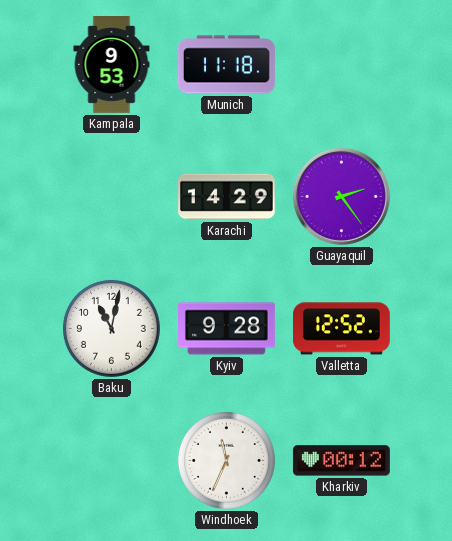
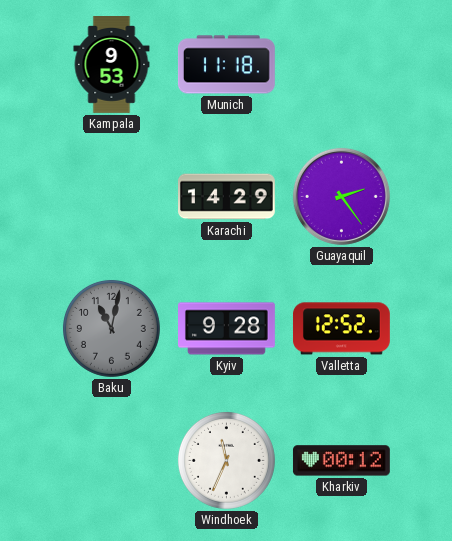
Baku dial: white -> grey
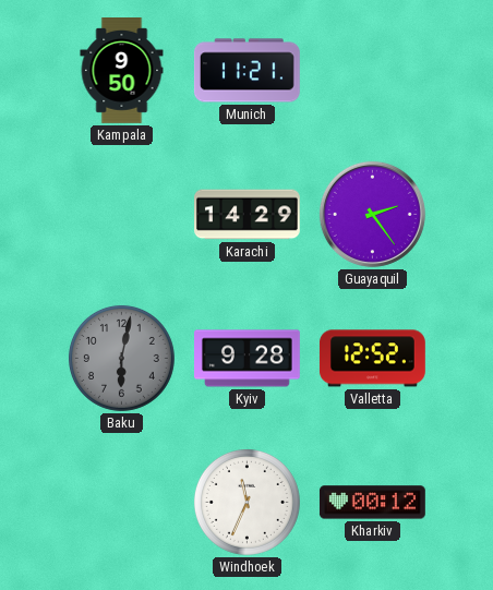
Kampala: 9:53 -> 9:50
Munich: 11:18 -> 11:21
Baku: 11:02 -> 6:02
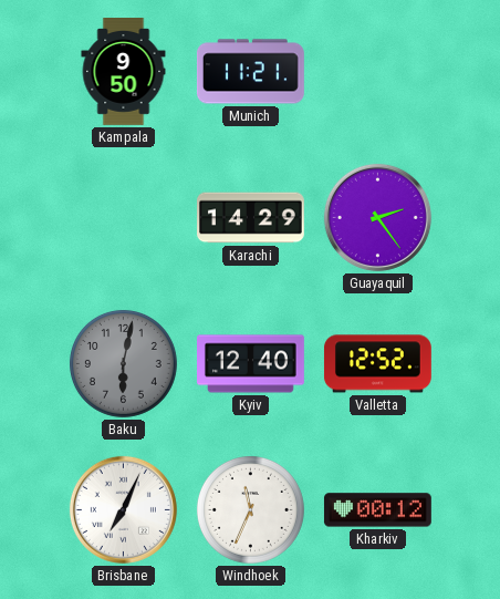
Kyiv: 9:28 -> 12:40
Brisbane: none -> 7:04
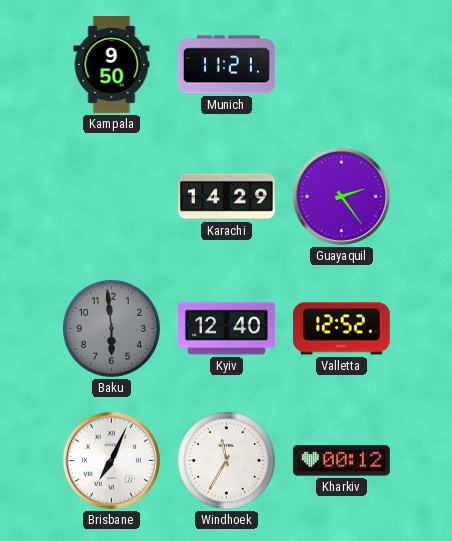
Baku: 6:02 -> 5:59
Windhoek: 11:34 -> 11:35
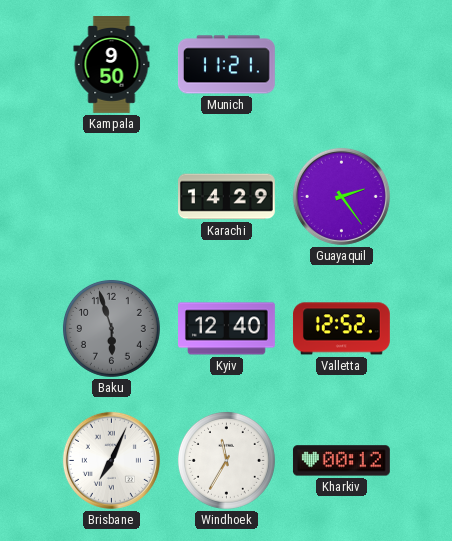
Baku: 5:59 -> 5:57
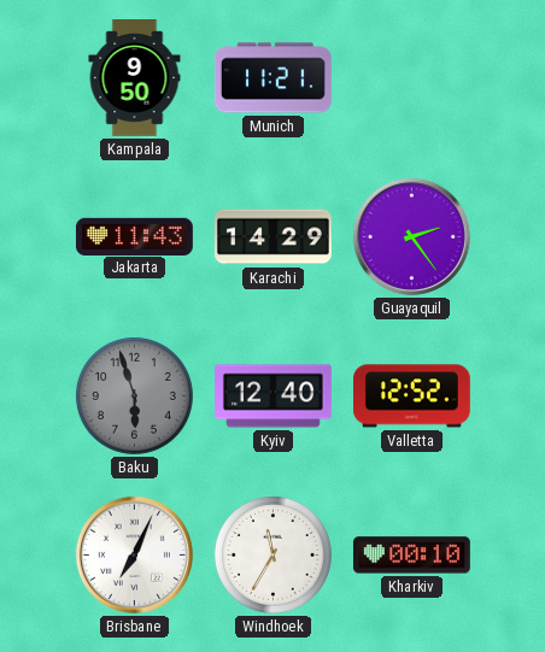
Jakarta: none -> 11:43
Kharkiv: 00:12 -> 00:10
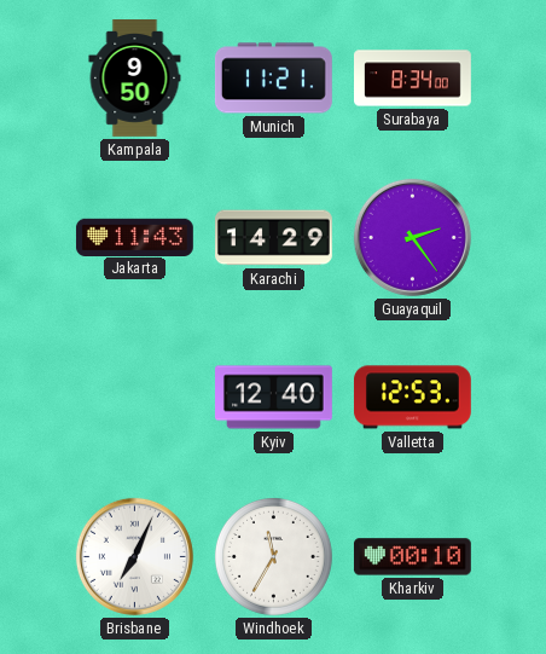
Surabaya: none -> 8:34
Baku: 5:57 -> none
Valletta: 12:52 -> 12:53
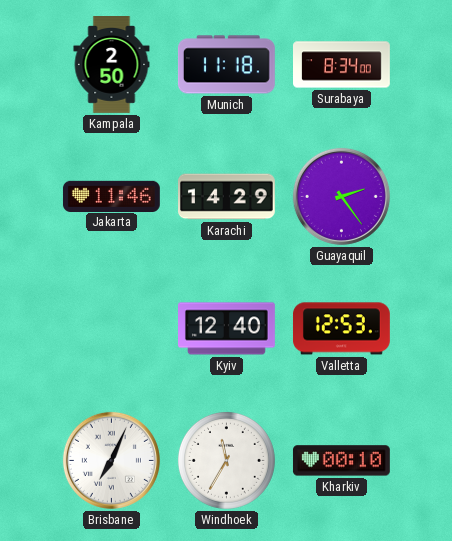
Kampala: 9:50 -> 2:50
Munich: 11:21 -> 11:18
Jakarta: 11:43 -> 11:46
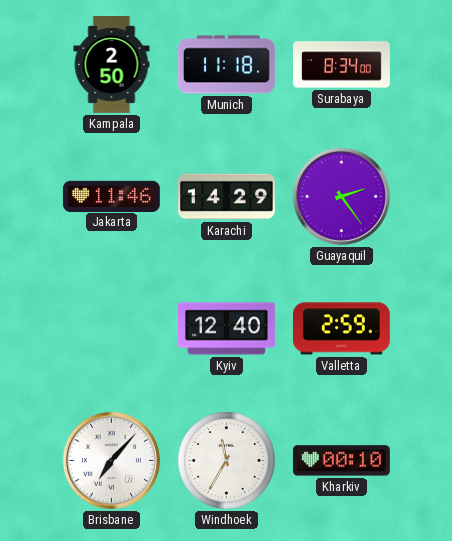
Valletta: 12:53 -> 2:59
Brisbane: 7:04 -> 7:07
